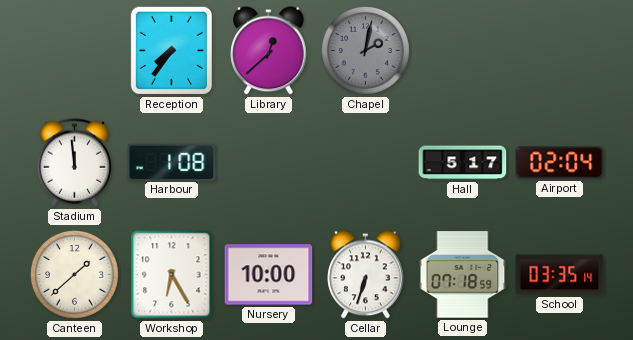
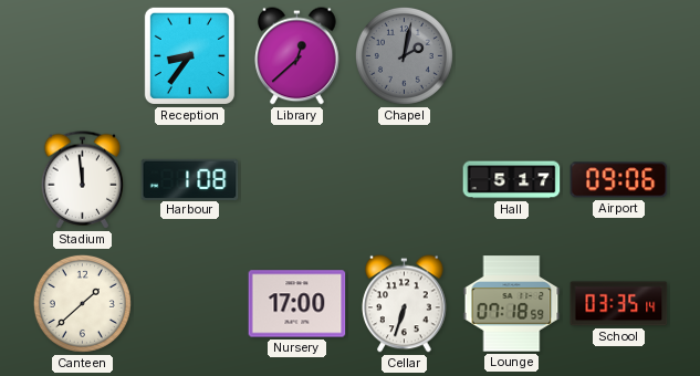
Reception: 7:36 -> 8:36
Airport: 02:04 -> 09:06
Workshop: 6:25 -> none
Nursery: 10:00 -> 17:00
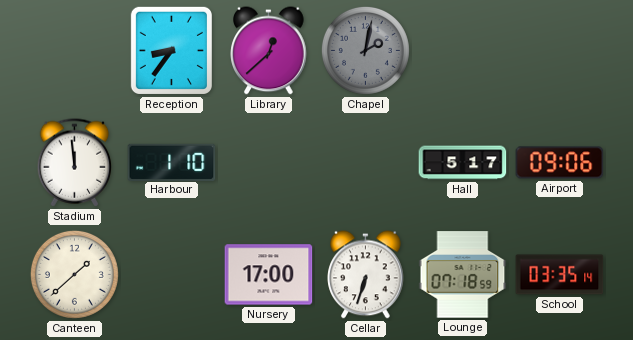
Harbour: 1:08 -> 1:10
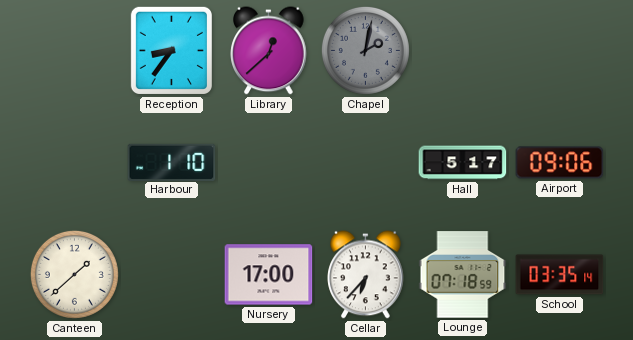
Stadium: 11:59 -> none
Cellar: 6:33 -> 6:37
